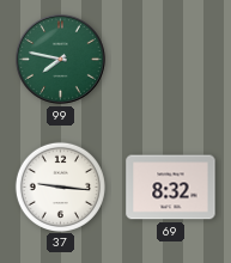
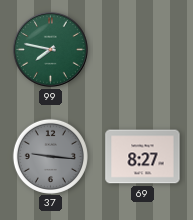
37 dial: white -> grey
69: 8:32 -> 8:27
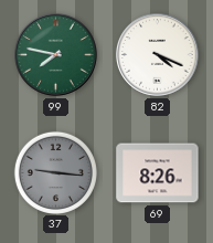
82: none -> 4:19
69: 8:27 -> 8:26
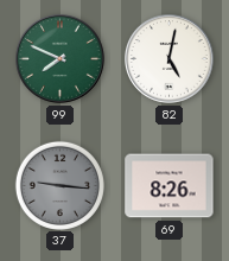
99: 7:47 -> 7:49
82: 4:19 -> 5:02
